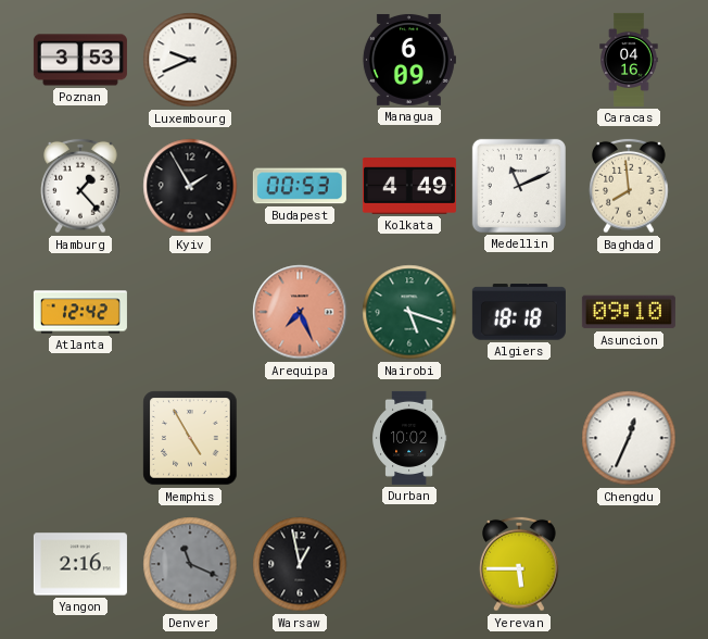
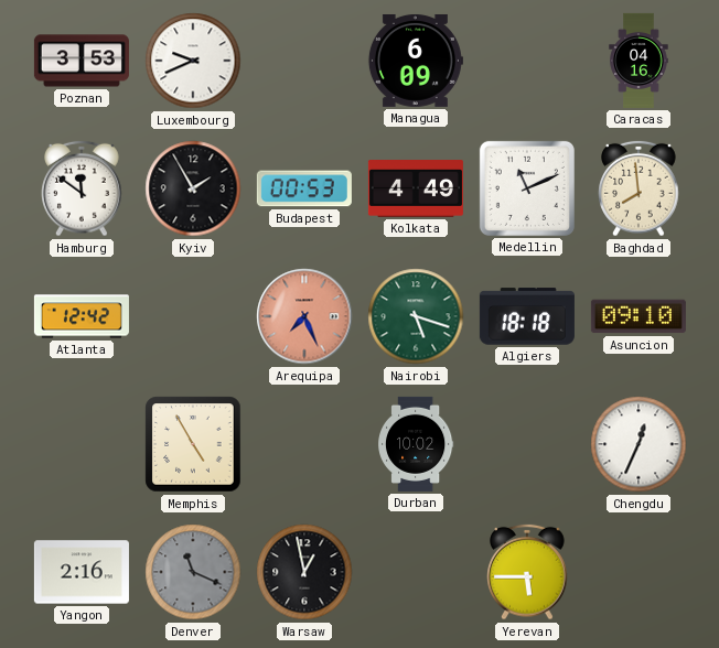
Hamburg: 1:23 -> 11:51
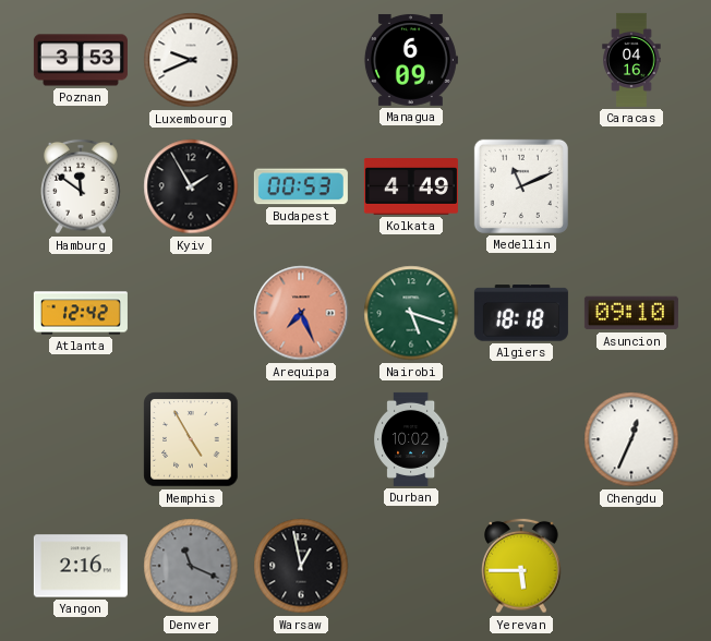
Baghdad: 7:59 -> none
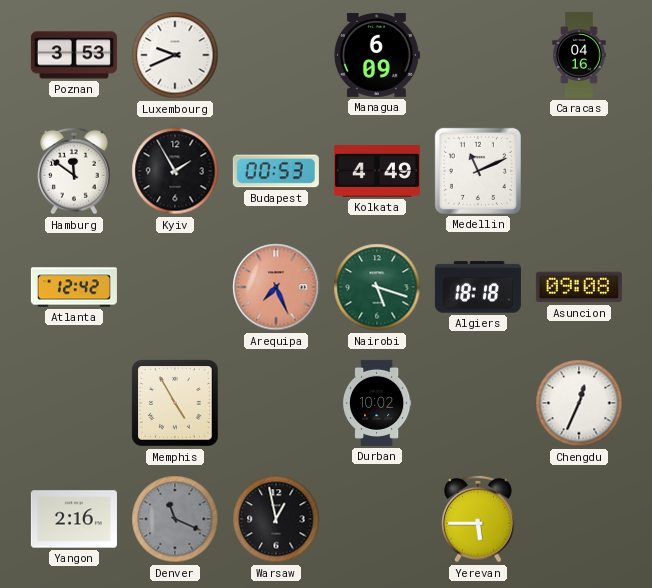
Asuncion: 09:10 -> 09:08
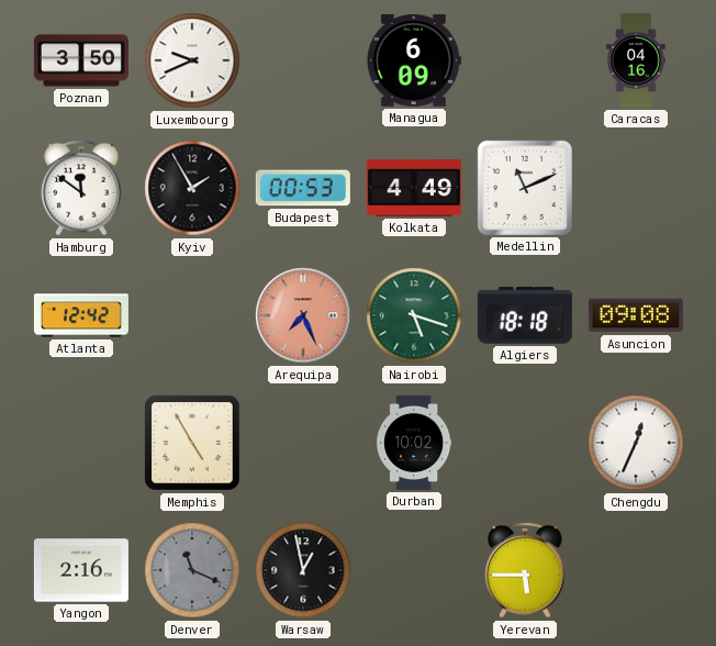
Poznan: 3:53 -> 3:50
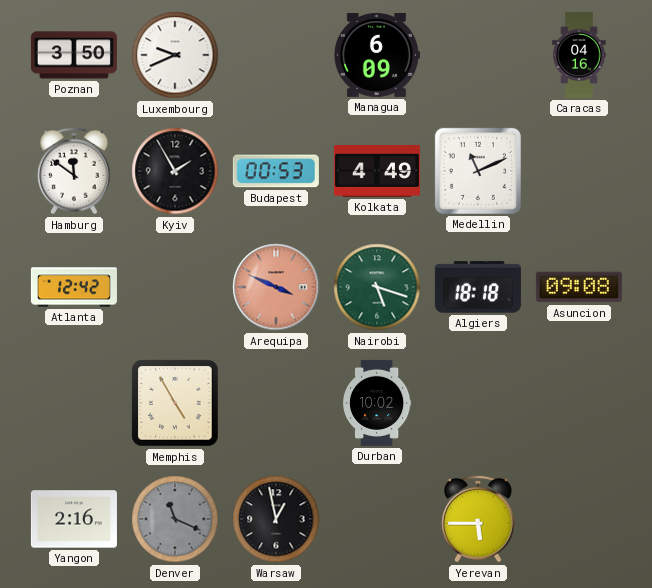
Arequipa: 7:26 -> 3:49
Chengdu: 12:34 -> none
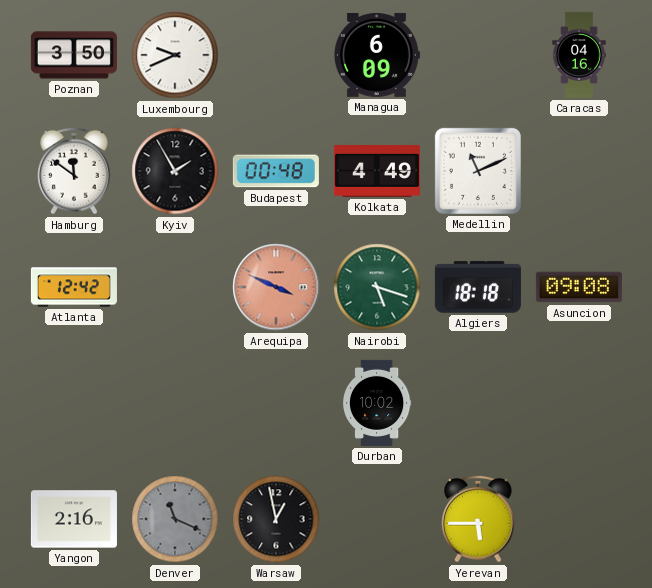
Budapest: 00:53 -> 00:48
Memphis: 4:55 -> none
